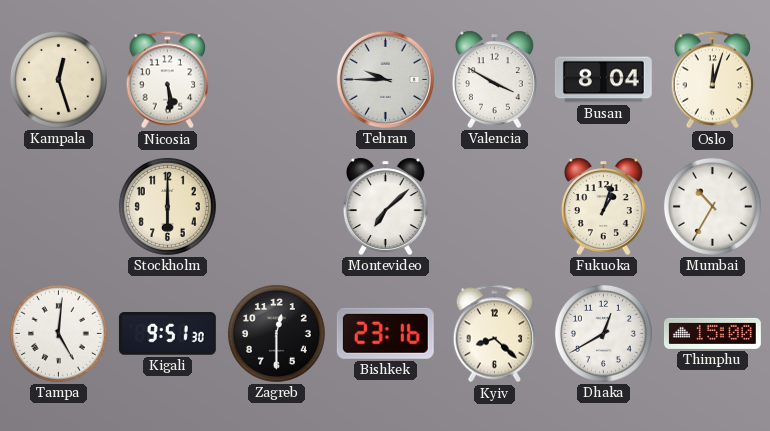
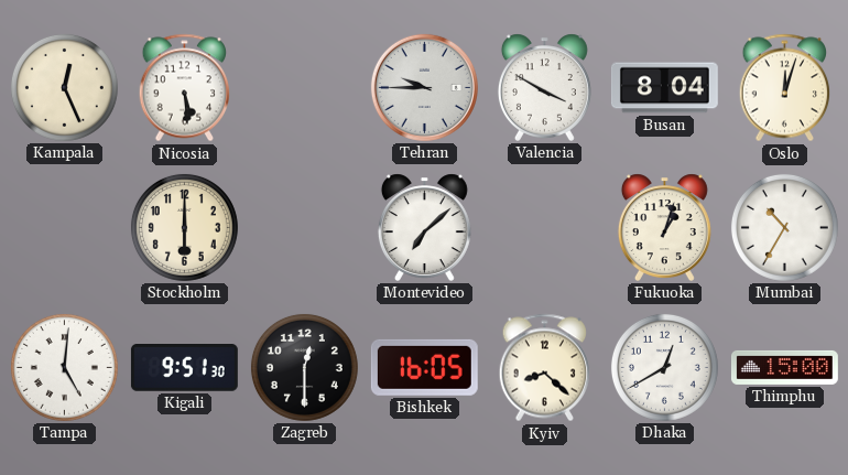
Kampala: 12:27 -> 12:26
Bishkek: 23:16 -> 16:05
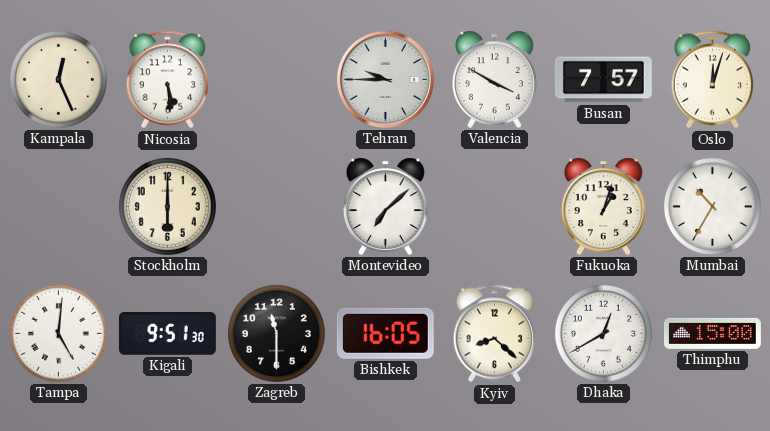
Busan: 8:04 -> 7:57
Zagreb: 12:30 -> 11:30
